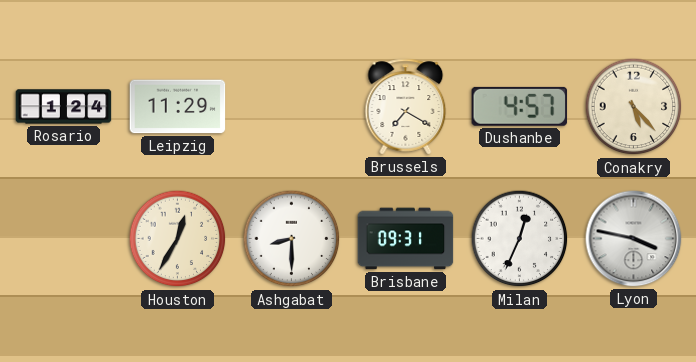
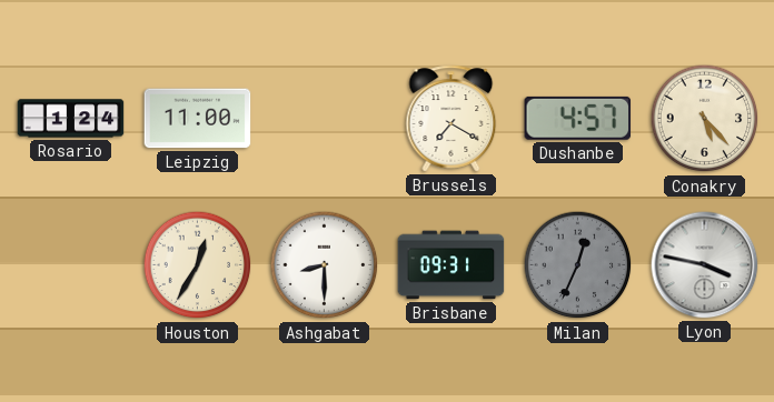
Leipzig: 11:29 -> 11:00
Milan dial: white -> grey
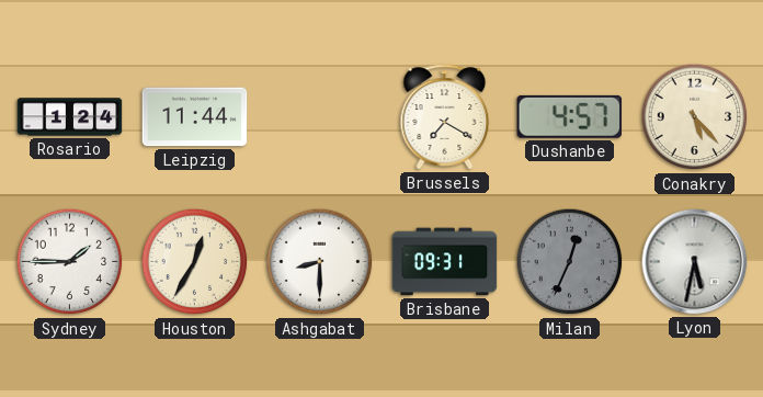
Leipzig: 11:00 -> 11:44
Sydney: none -> 1:45
Lyon: 3:47 -> 5:32
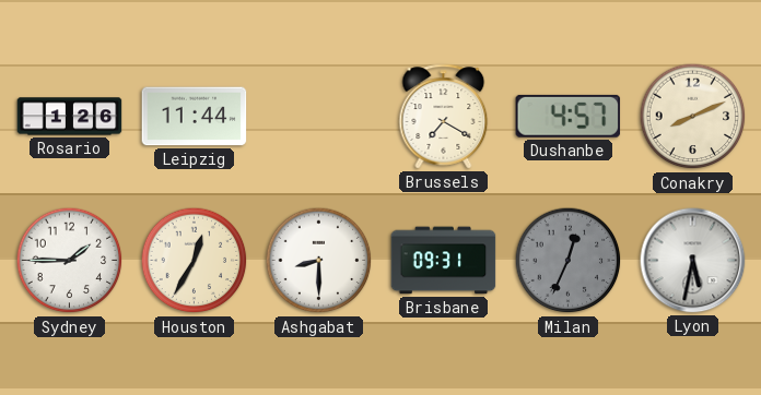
Rosario: 1:24 -> 1:26
Conakry: 5:23 -> 8:11
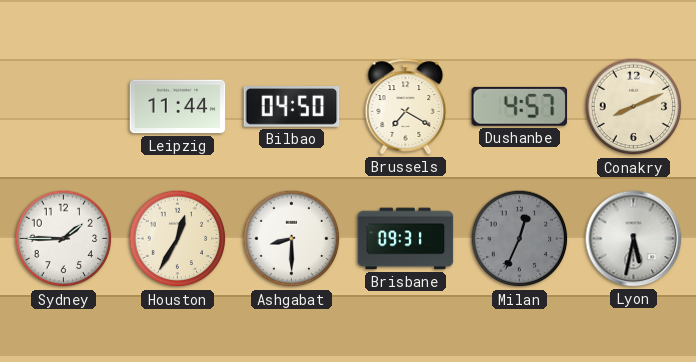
Rosario: 1:26 -> none
Bilbao: none -> 04:50
